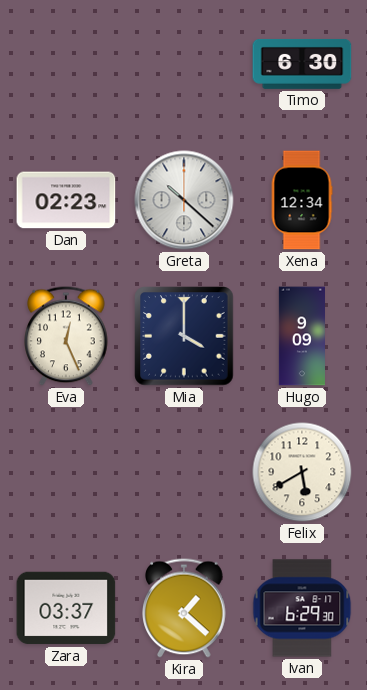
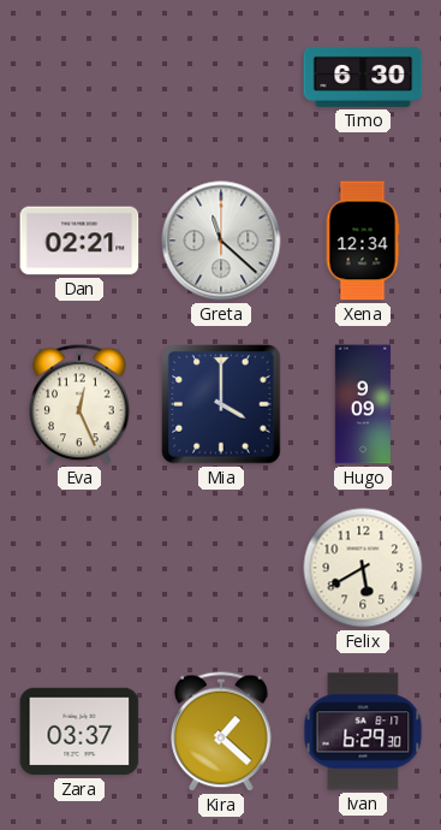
Dan: 02:23 -> 02:21
Greta: 10:22 -> 11:22
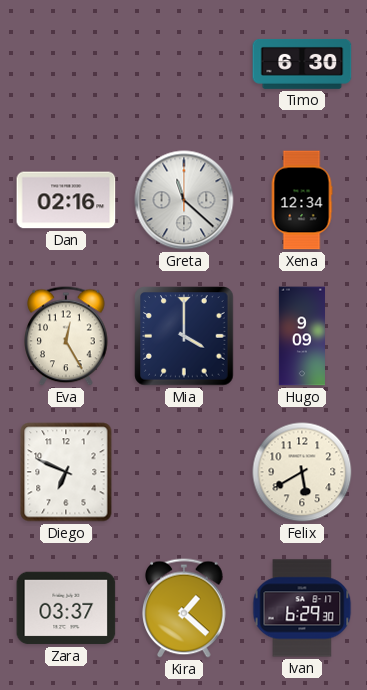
Dan: 02:21 -> 02:16
Eva: 12:26 -> 12:25
Diego: none -> 6:49
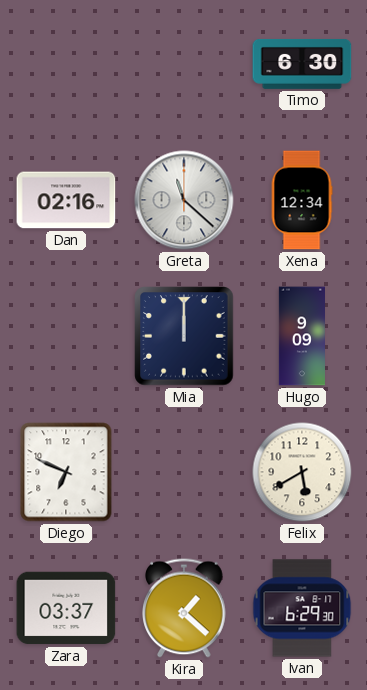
Eva: 12:25 -> none
Mia: 4:00 -> 12:00
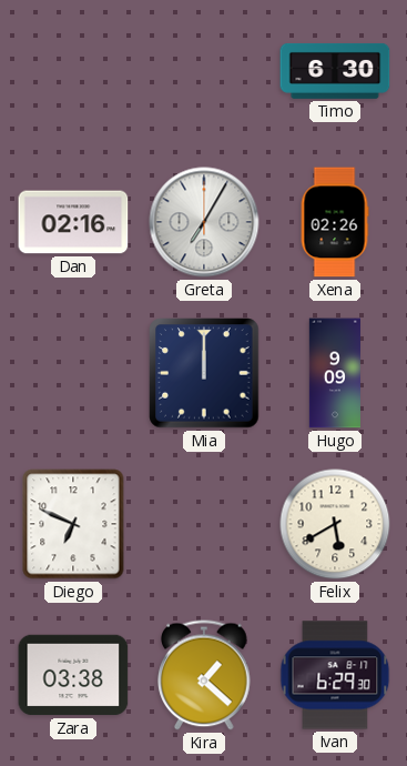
Greta: 11:22 -> 7:05
Xena: 12:34 -> 02:26
Zara: 03:37 -> 03:38
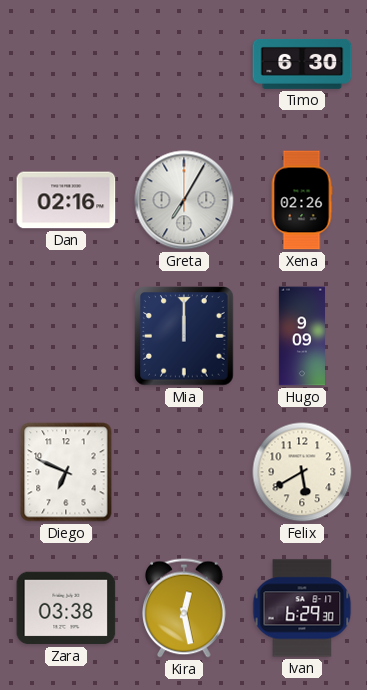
Kira: 1:22 -> 12:28
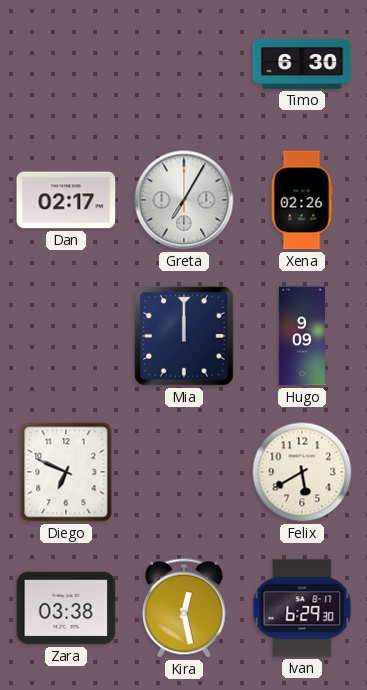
Dan: 02:16 -> 02:17
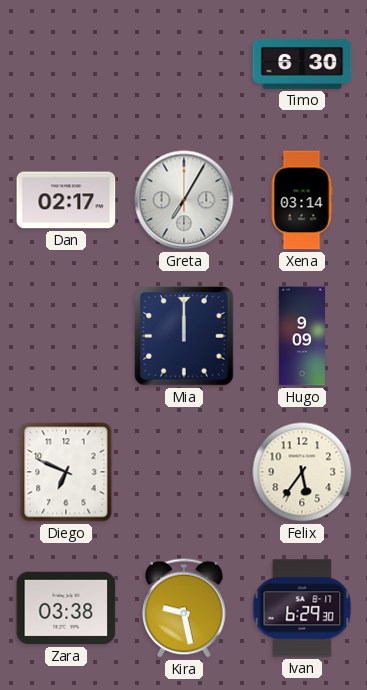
Xena: 02:26 -> 03:14
Felix: 5:40 -> 5:36
Kira: 12:28 -> 9:28
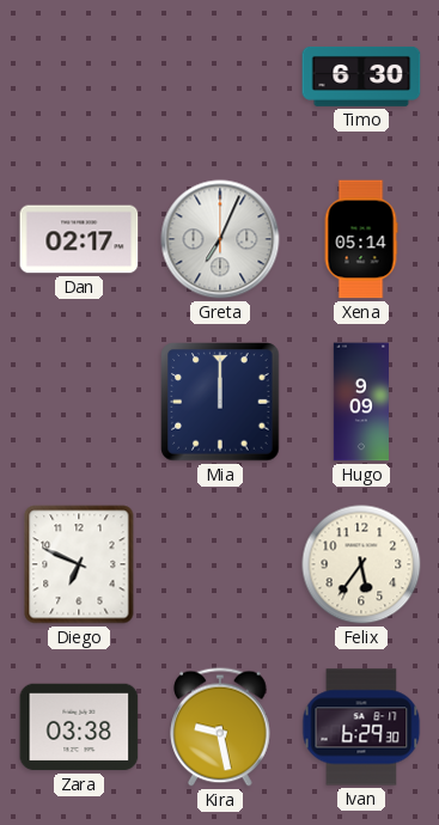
Greta: 7:05 -> 7:04
Xena: 03:14 -> 05:14
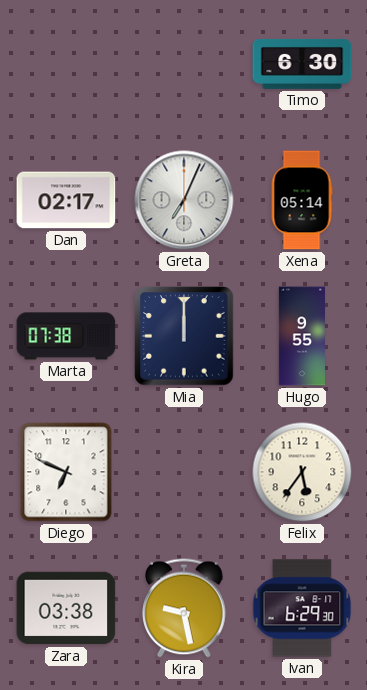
Marta: none -> 07:38
Hugo: 9:09 -> 9:55
